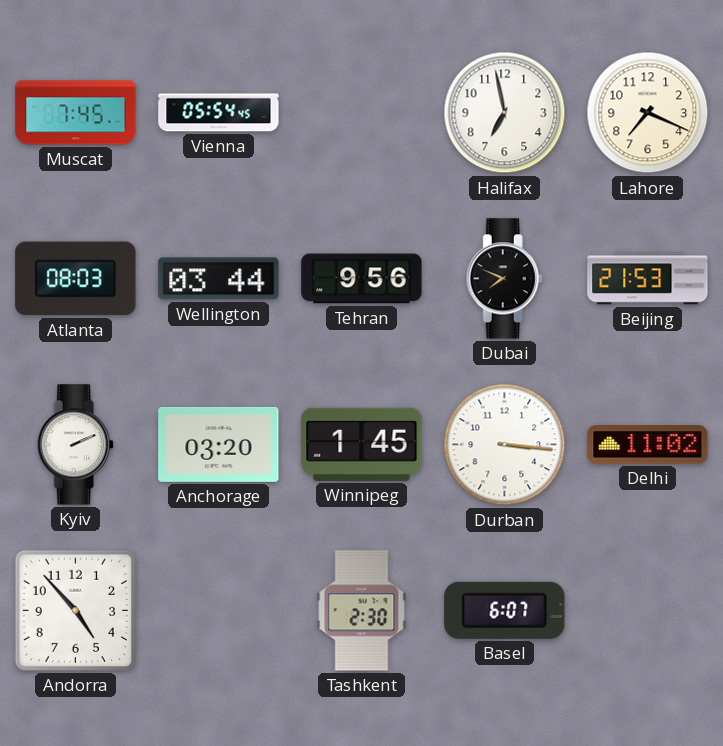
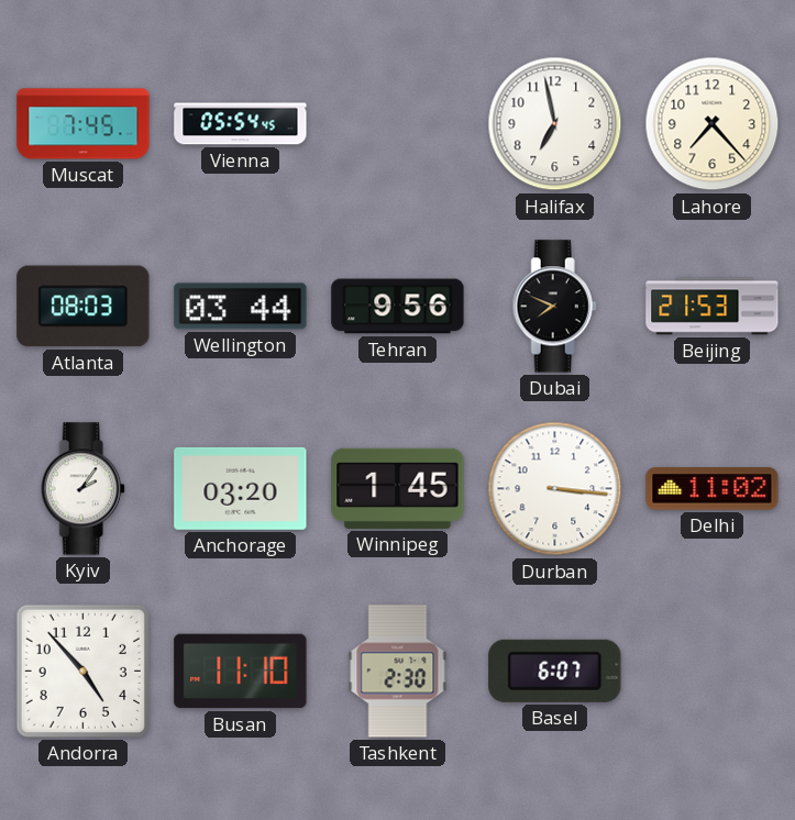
Lahore: 7:19 -> 7:23
Kyiv: 2:11 -> 2:06
Busan: none -> 11:10
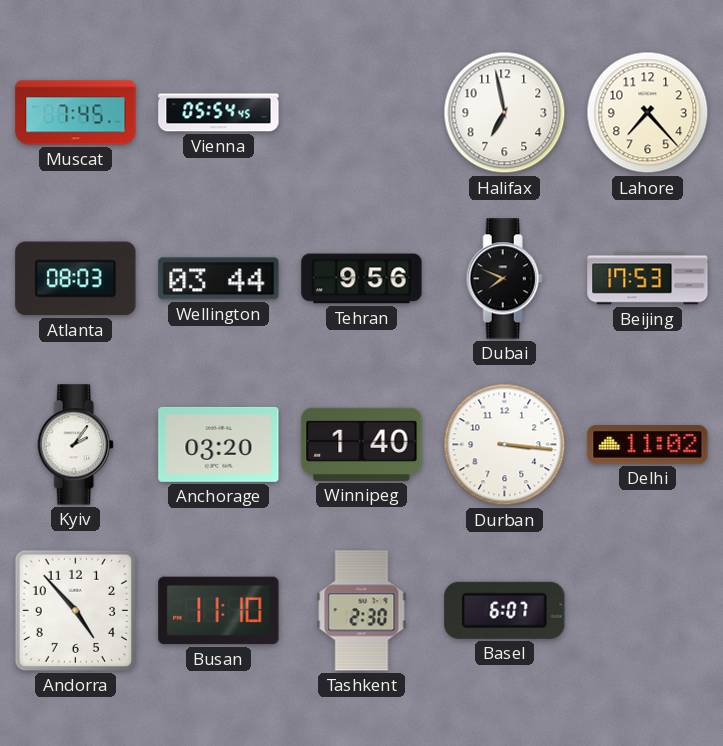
Beijing: 21:53 -> 17:53
Winnipeg: 1:45 -> 1:40
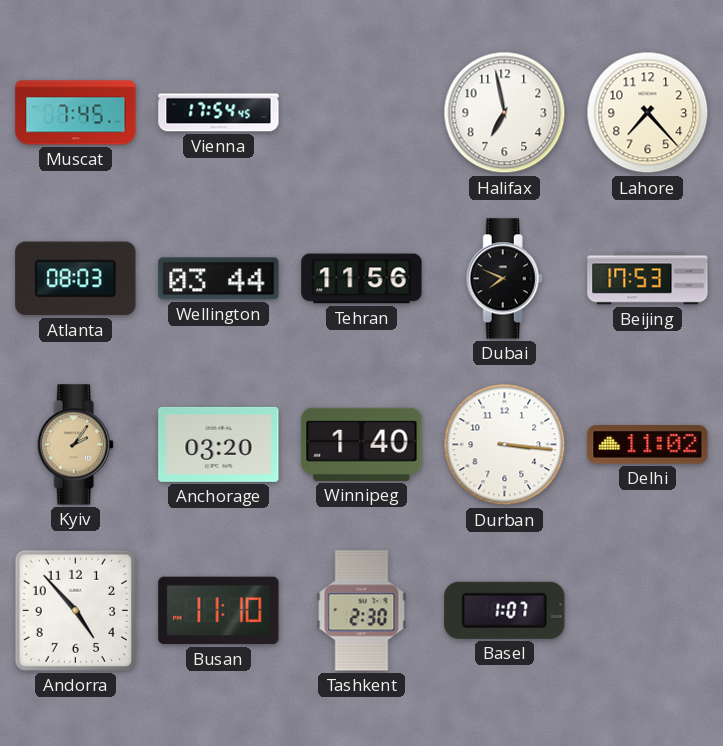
Vienna: 05:54 -> 17:54
Tehran: 9:56 -> 11:56
Kyiv dial: white -> champagne
Basel: 6:07 -> 1:07
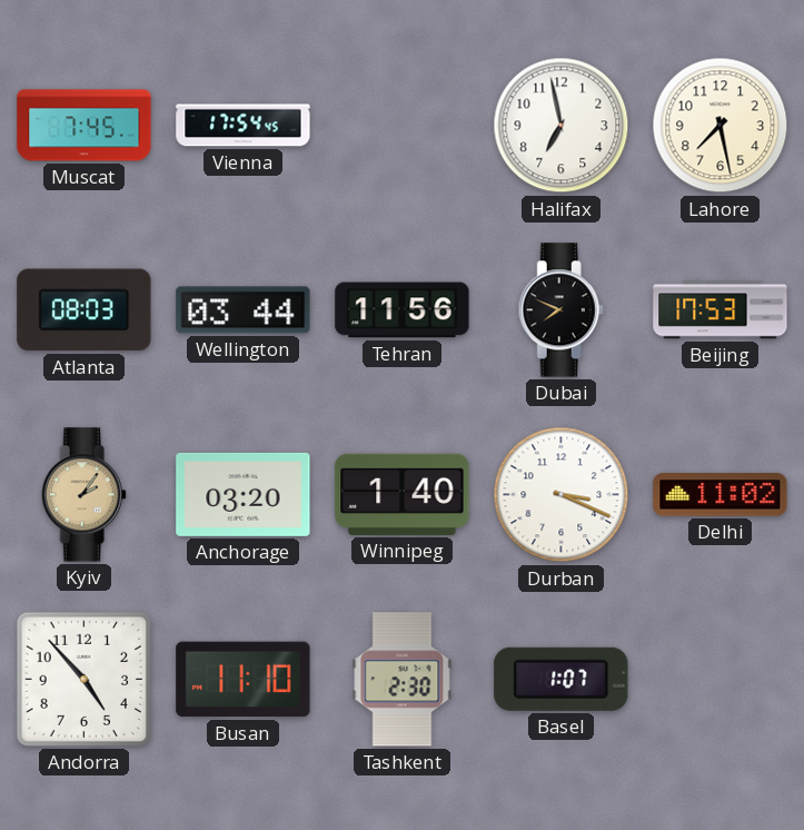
Lahore: 7:23 -> 7:28
Durban: 3:16 -> 3:19
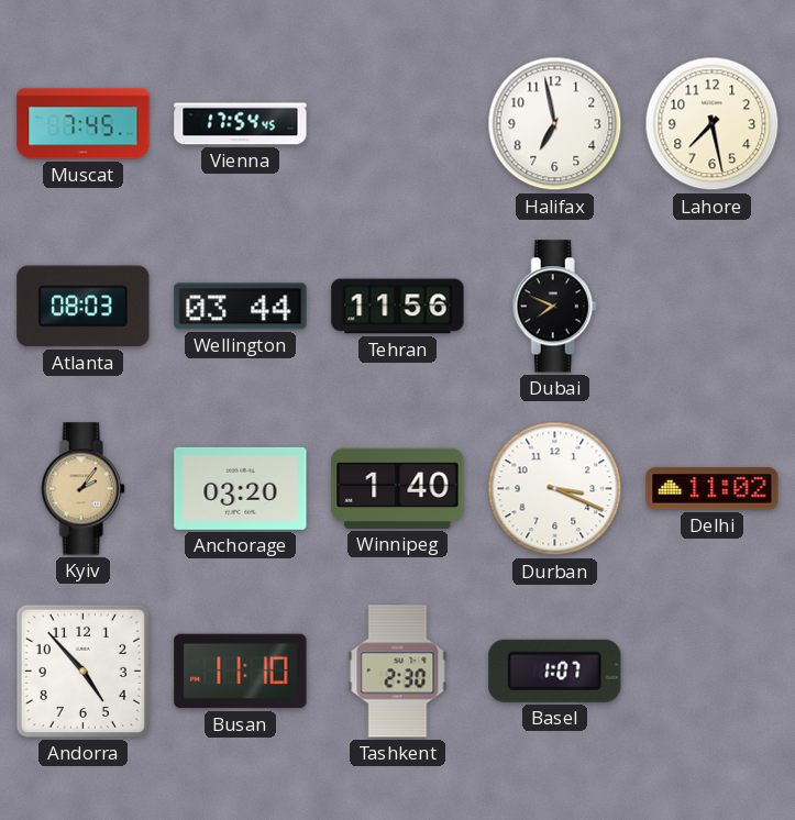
Beijing: 17:53 -> none
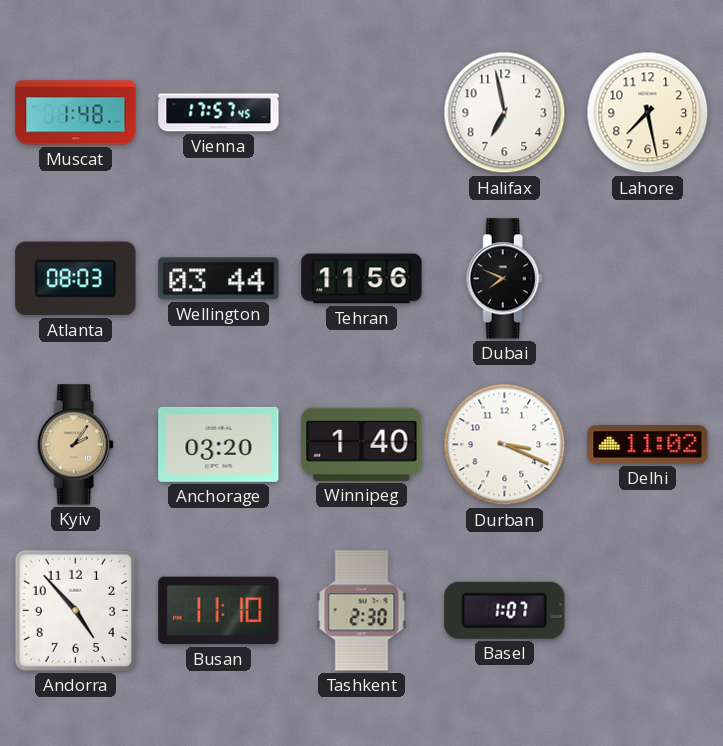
Muscat: 7:45 -> 1:48
Vienna: 17:54 -> 17:57
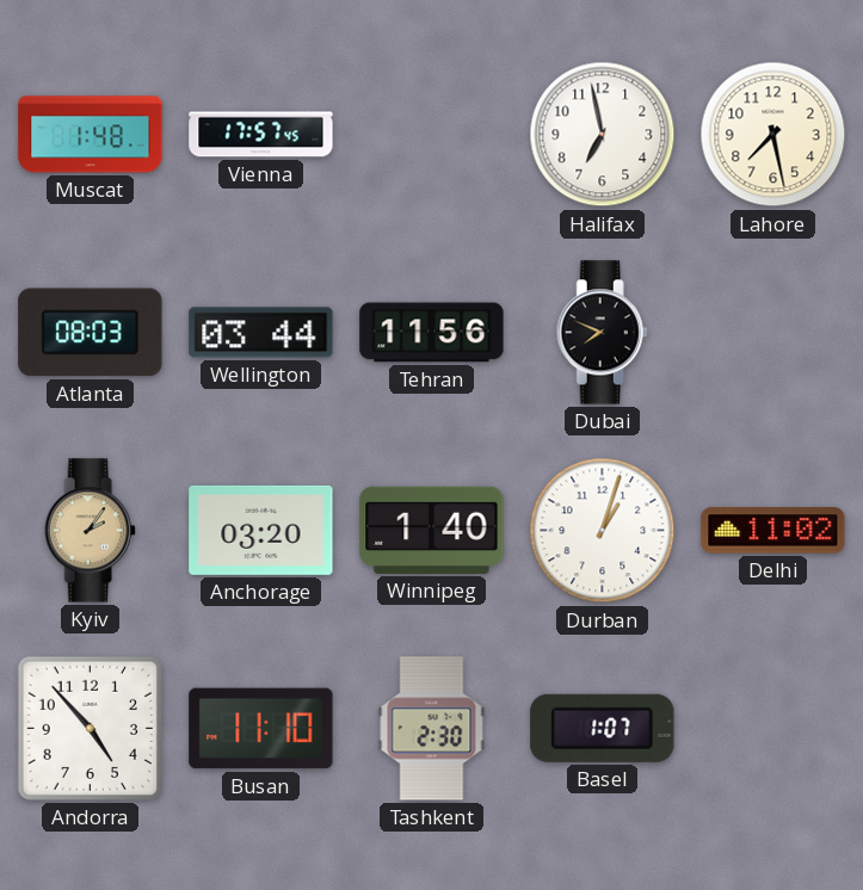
Durban: 3:19 -> 1:03
